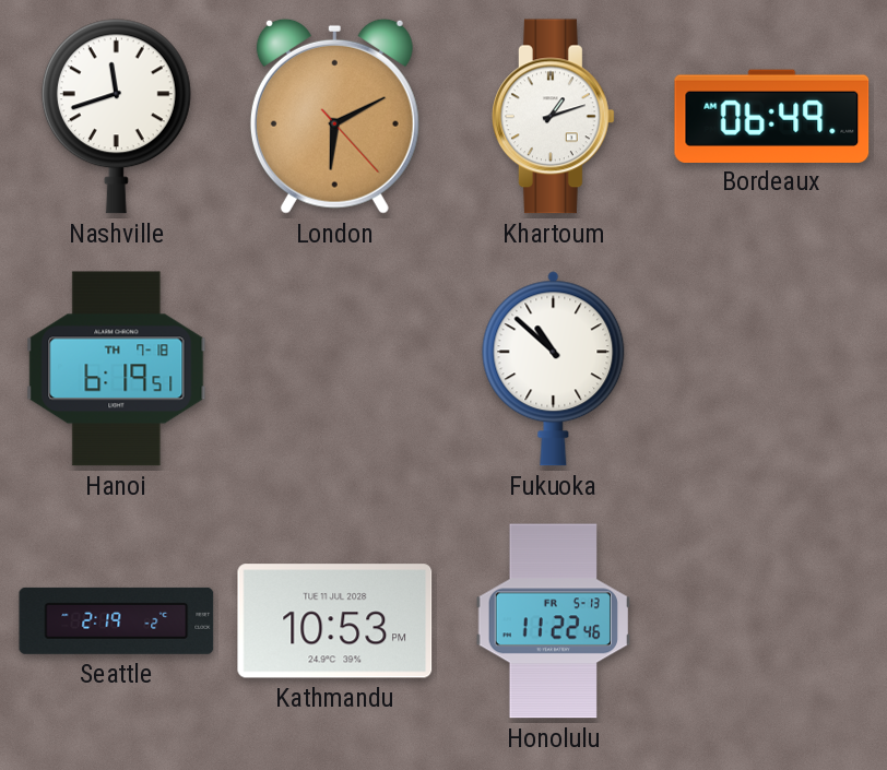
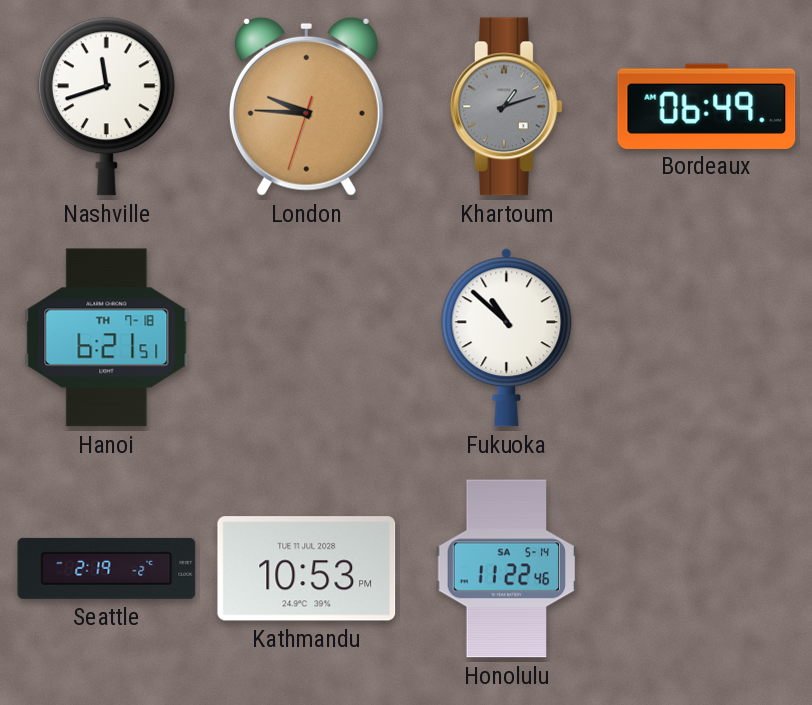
London: 6:10 -> 9:45
Khartoum dial: white -> grey
Hanoi: 6:19 -> 6:21
Honolulu date: FR 5-13 -> SA 5-14
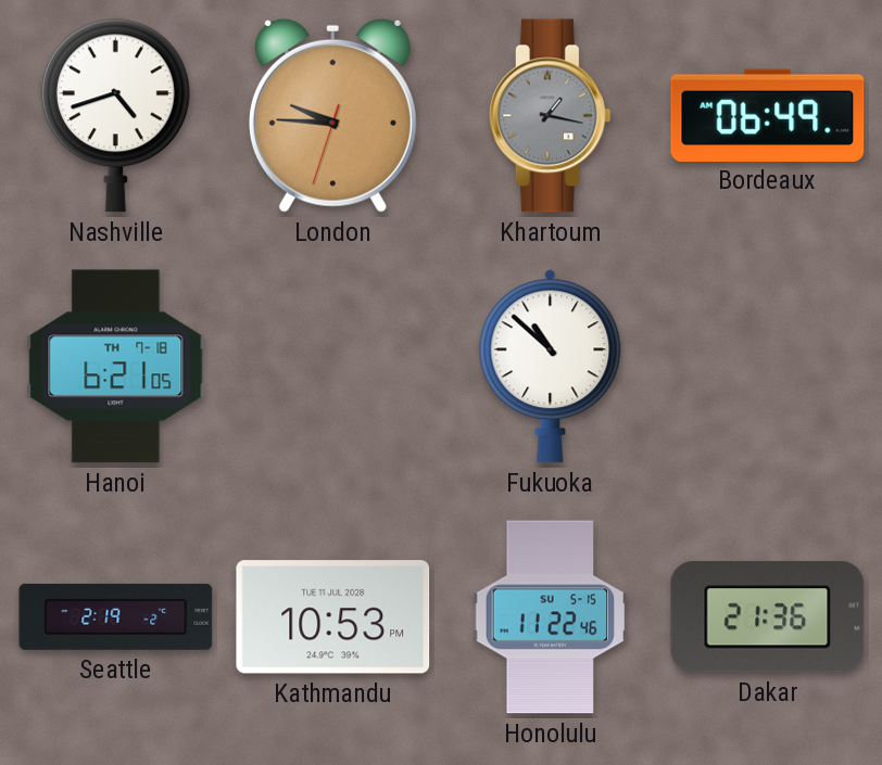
Nashville: 11:42 -> 4:42
Khartoum: 1:12 -> 1:17
Hanoi: 6:21:51 -> 6:21:05
Honolulu date: SA 5-14 -> SU 5-15
Dakar: none -> 21:36
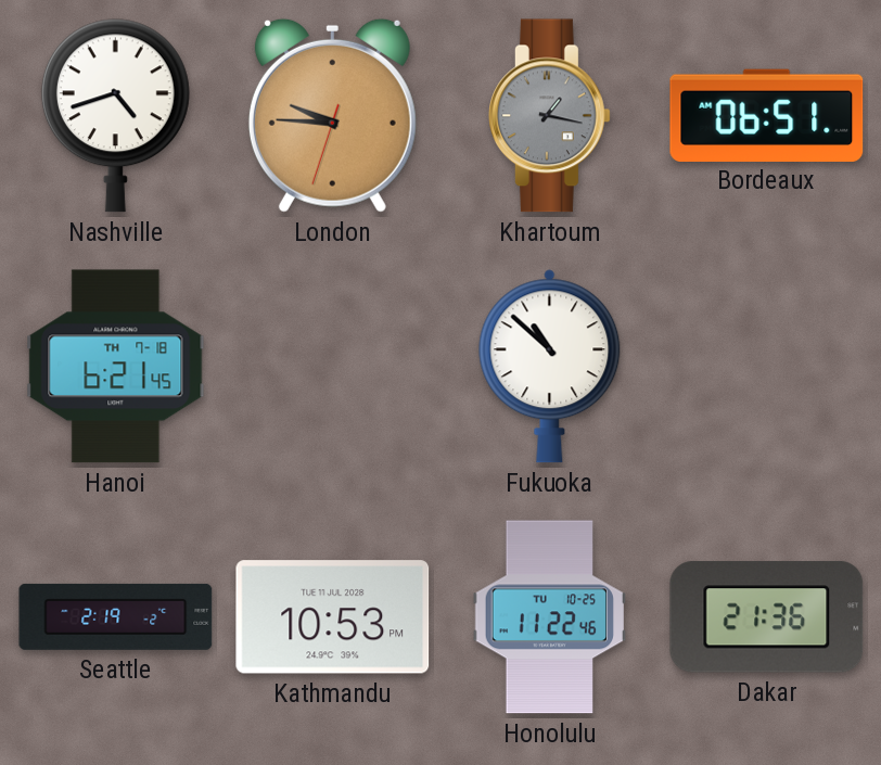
Bordeaux: 06:49 -> 06:51
Hanoi: 6:21:05 -> 6:21:45
Honolulu date: SU 5-15 -> TU 10-25
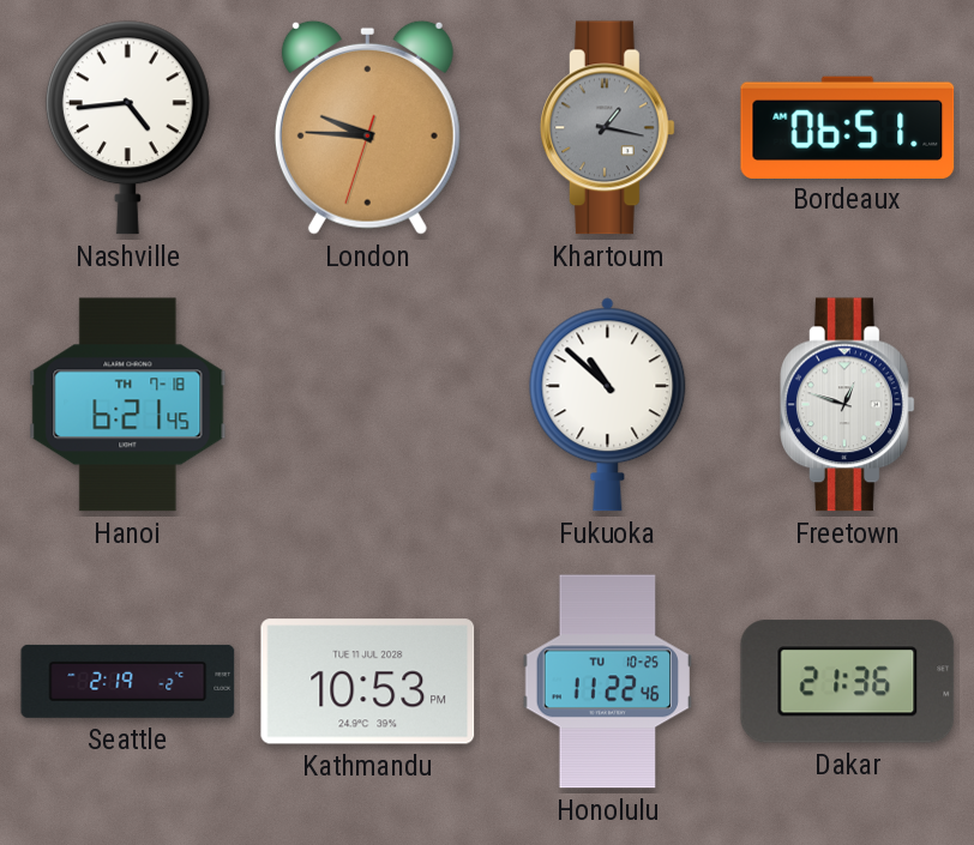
Nashville: 4:42 -> 4:44
Freetown: none -> 12:48
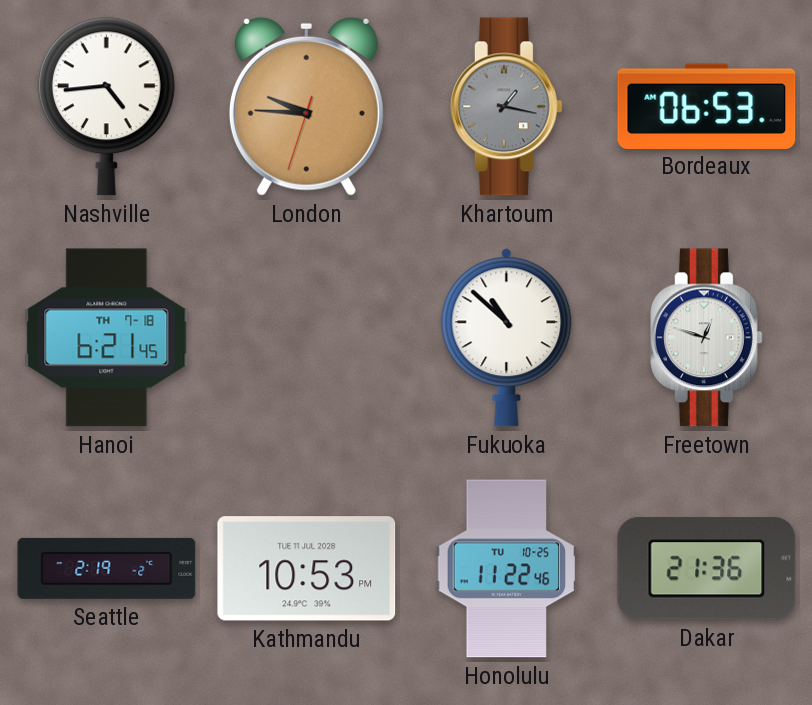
Bordeaux: 06:51 -> 06:53
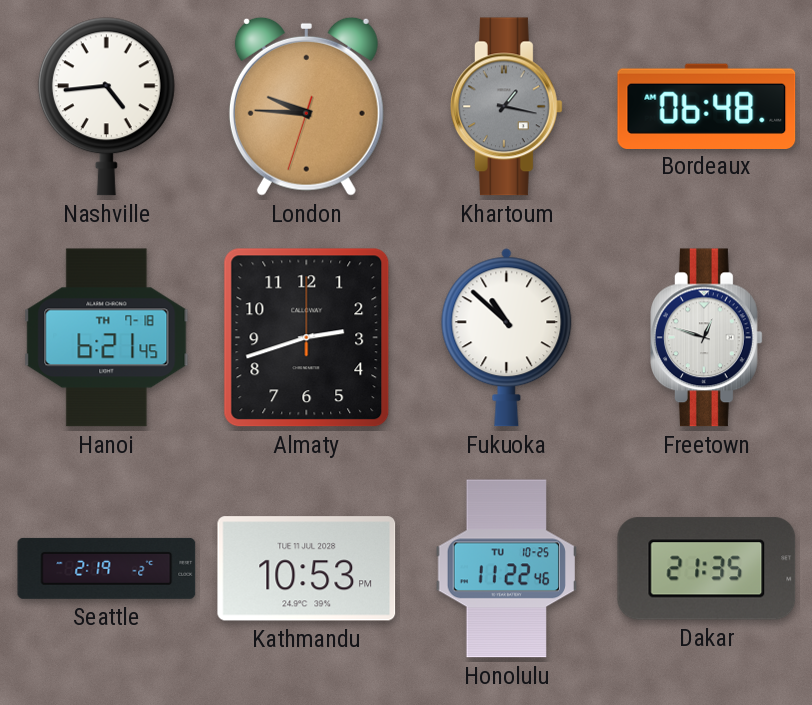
Bordeaux: 06:53 -> 06:48
Almaty: none -> 2:42
Dakar: 21:36 -> 21:35
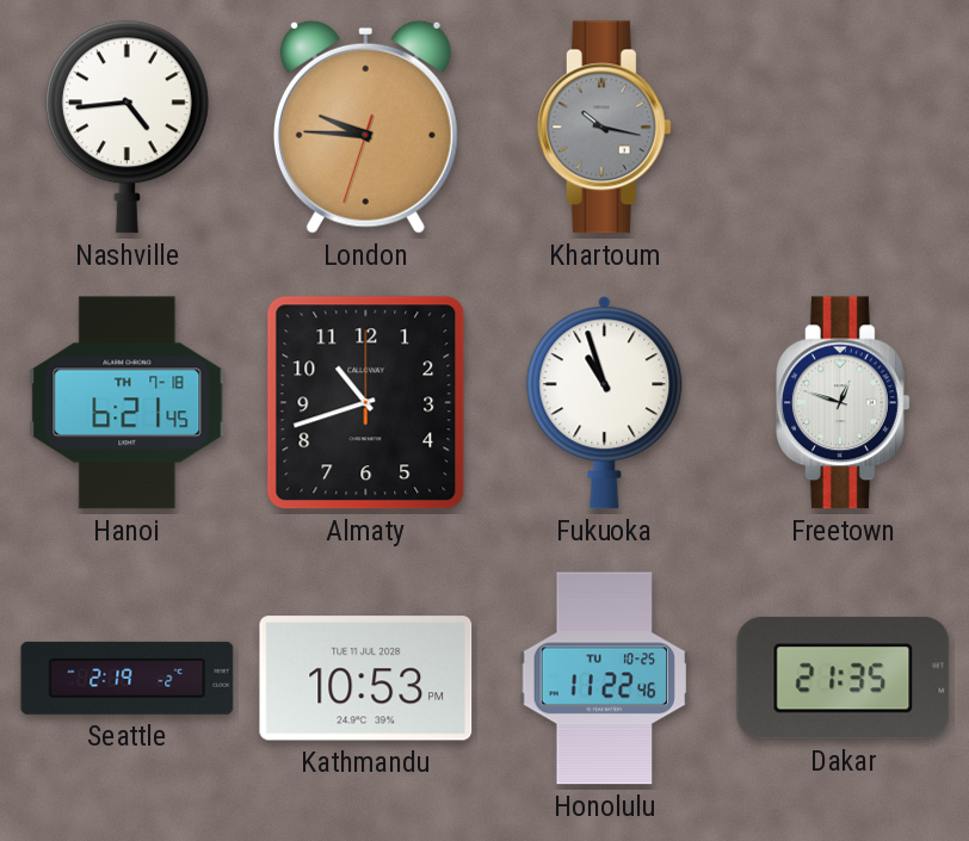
Khartoum: 1:17 -> 10:17
Bordeaux: 06:48 -> none
Almaty: 2:42 -> 10:42
Fukuoka: 10:52 -> 10:57
